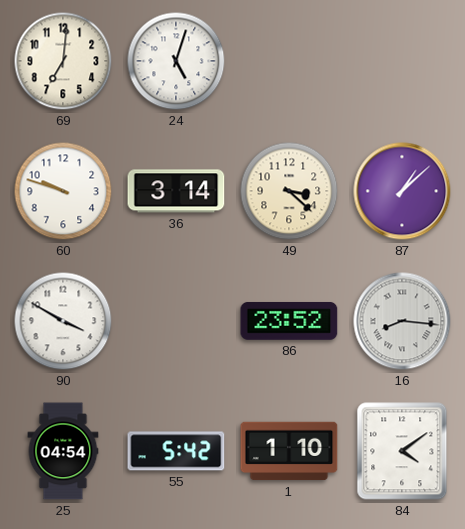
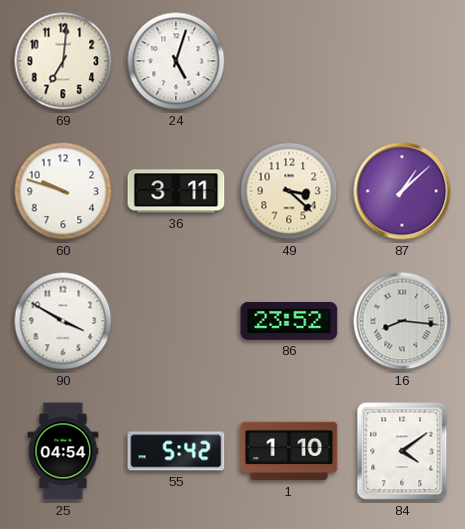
36: 3:14 -> 3:11
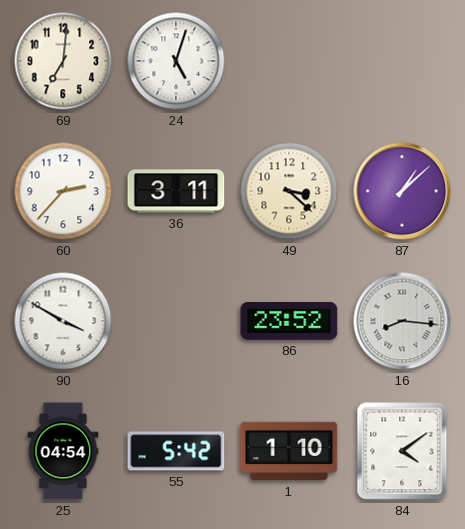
60: 9:48 -> 2:37
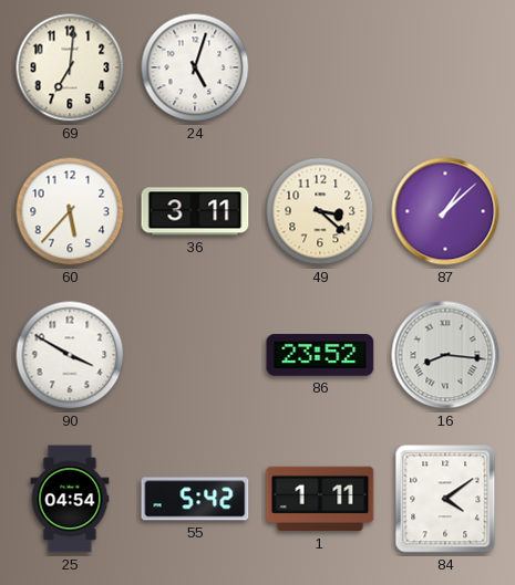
60: 2:37 -> 5:37
1: 1:10 -> 1:11
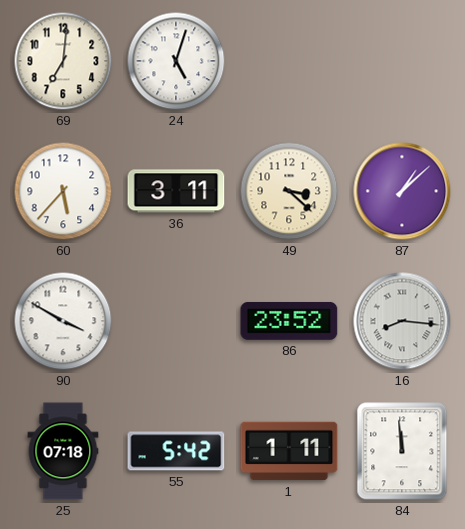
25: 04:54 -> 07:18
84: 4:09 -> 11:59
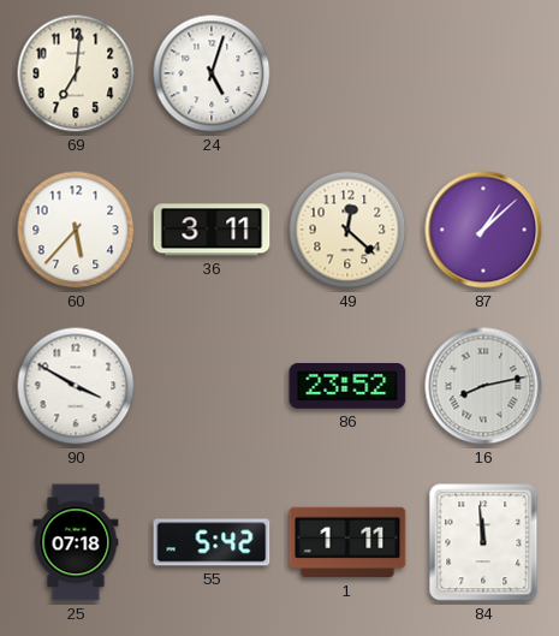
49: 3:22 -> 12:22
16: 8:16 -> 8:13
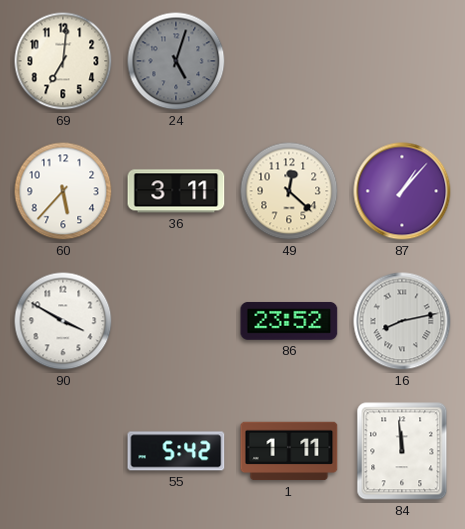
24 dial: white -> grey
87: 1:08 -> 1:07
25: 07:18 -> none
